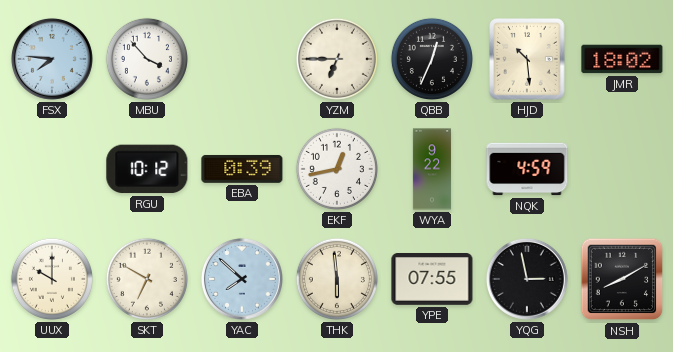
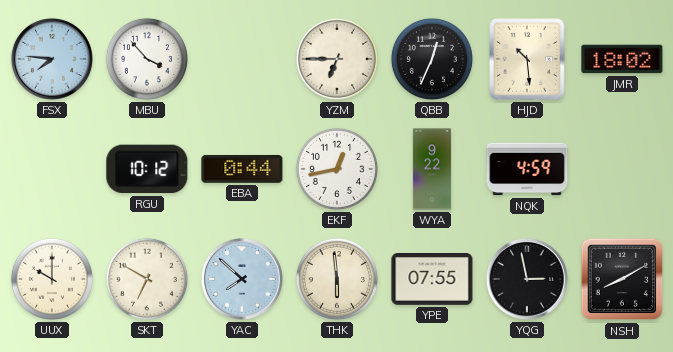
EBA: 0:39 -> 0:44
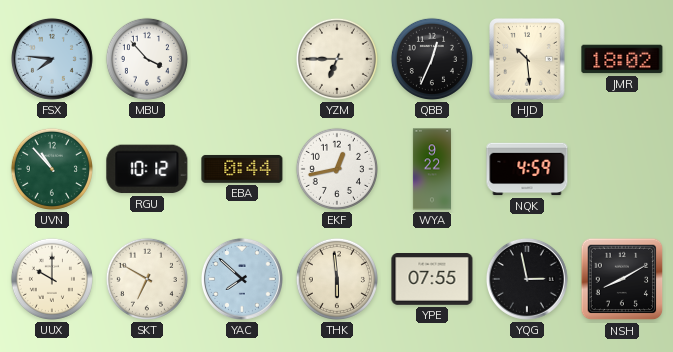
UVN: none -> 10:53
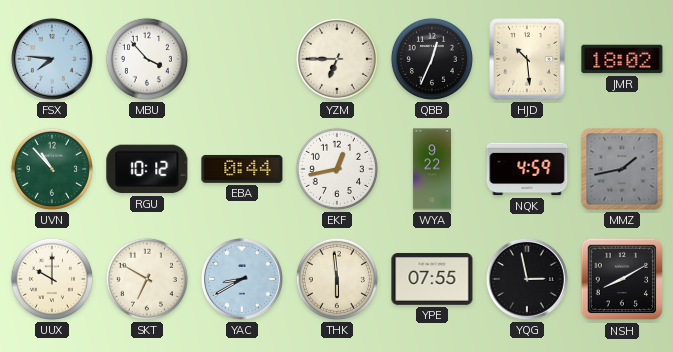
MMZ: none -> 1:43
YAC: 7:52 -> 8:40
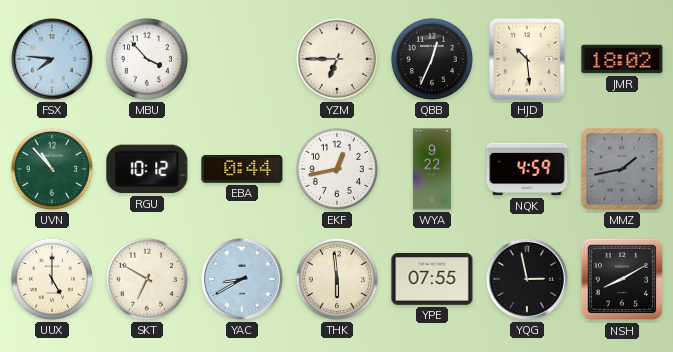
UUX: 10:00 -> 5:00
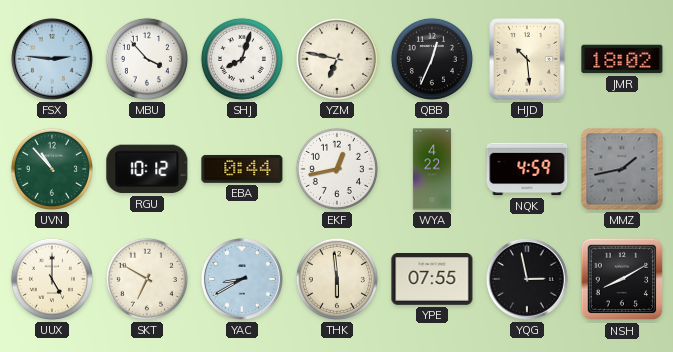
FSX: 7:46 -> 2:46
SHJ: none -> 8:03
YZM: 6:45 -> 6:47
WYA: 9:22 -> 4:22
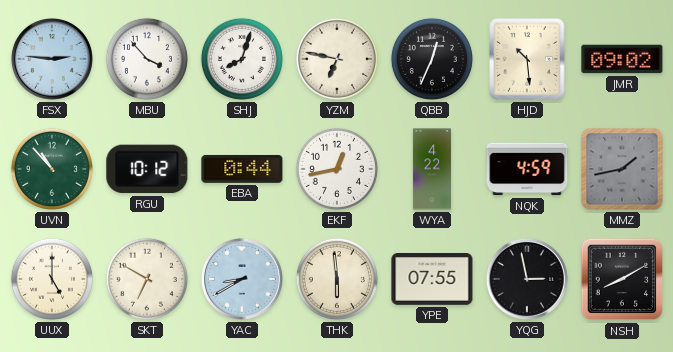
JMR: 18:02 -> 09:02
